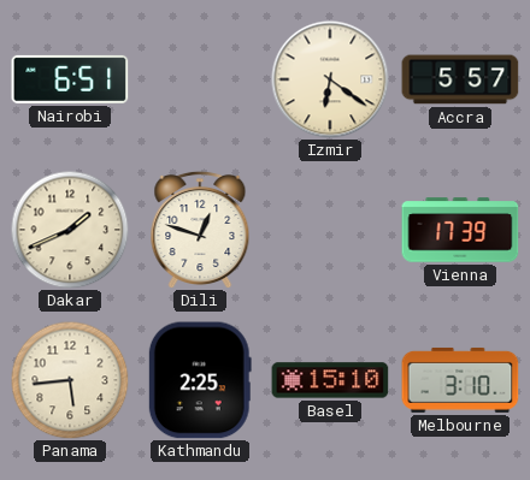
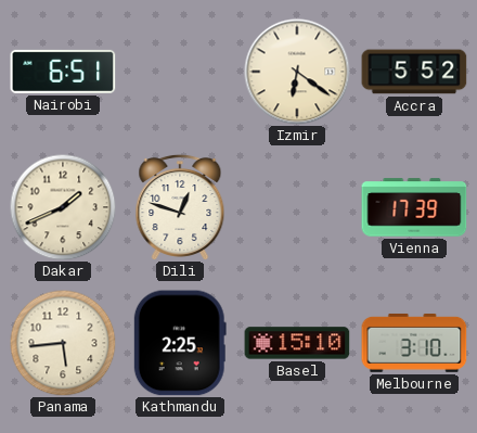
Accra: 5:57 -> 5:52
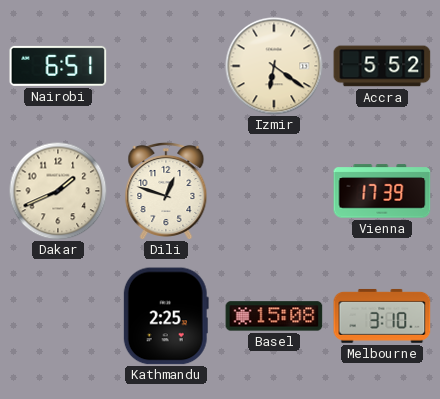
Panama: 5:44 -> none
Basel: 15:10 -> 15:08
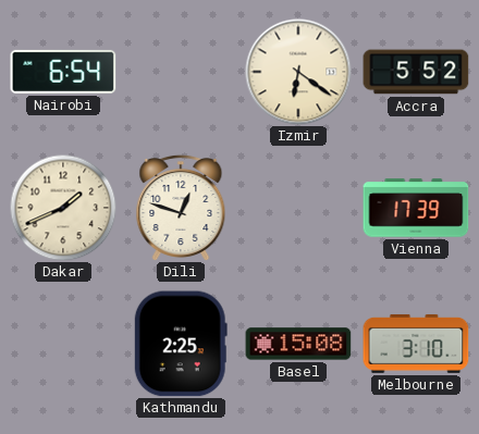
Nairobi: 6:51 -> 6:54
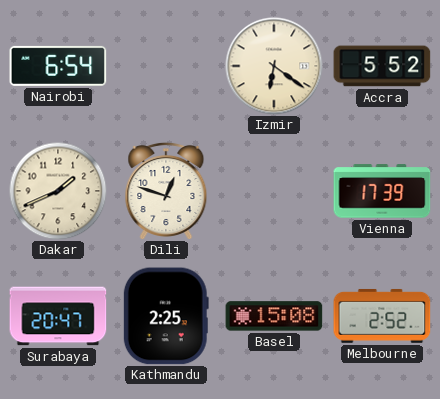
Surabaya: none -> 20:47
Melbourne: 3:10 -> 2:52
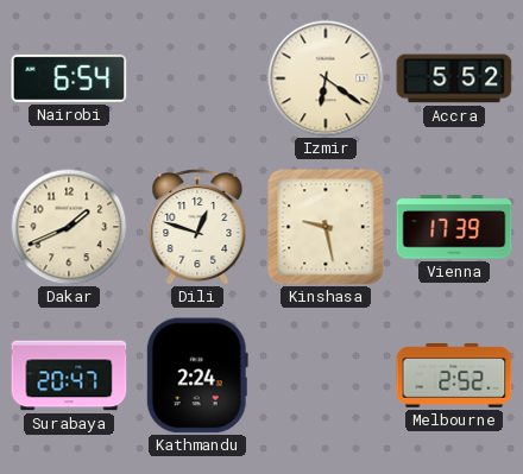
Kinshasa: none -> 9:28
Kathmandu: 2:25 -> 2:24
Basel: 15:08 -> none
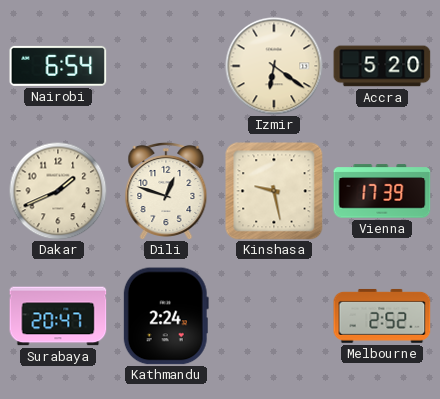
Accra: 5:52 -> 5:20
